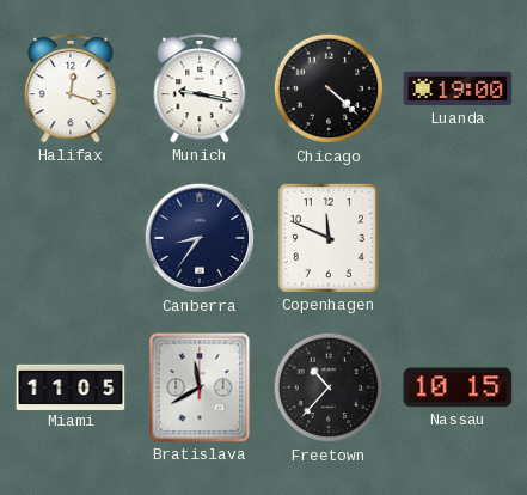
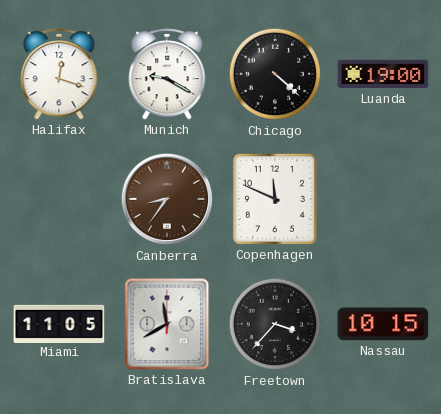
Munich: 9:17 -> 9:20
Canberra dial: navy -> brown
Freetown: 10:37 -> 3:37
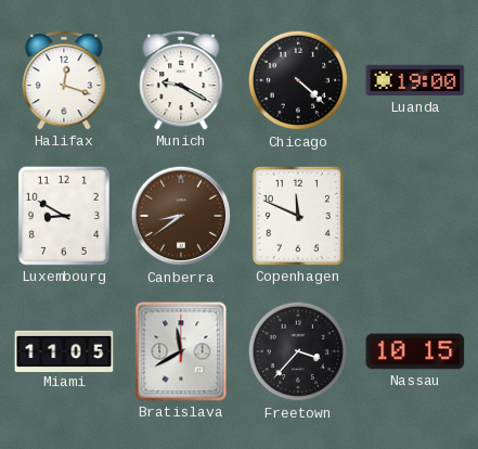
Luxembourg: none -> 8:50
Canberra: 8:36 -> 8:39
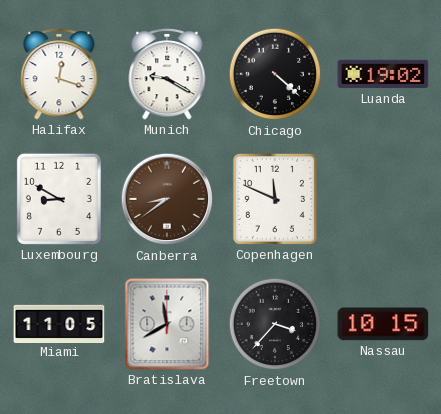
Luanda: 19:00 -> 19:02
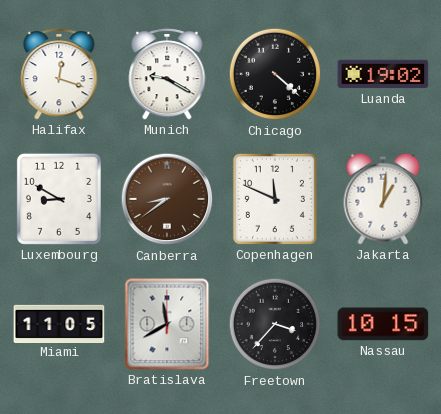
Jakarta: none -> 1:01
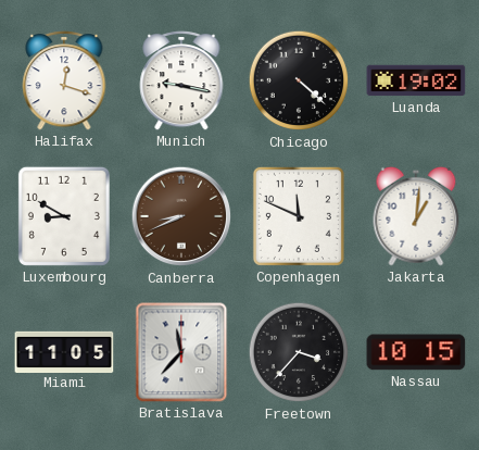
Munich: 9:20 -> 9:17
Canberra: 8:39 -> 8:41
Bratislava: 11:40 -> 11:37
